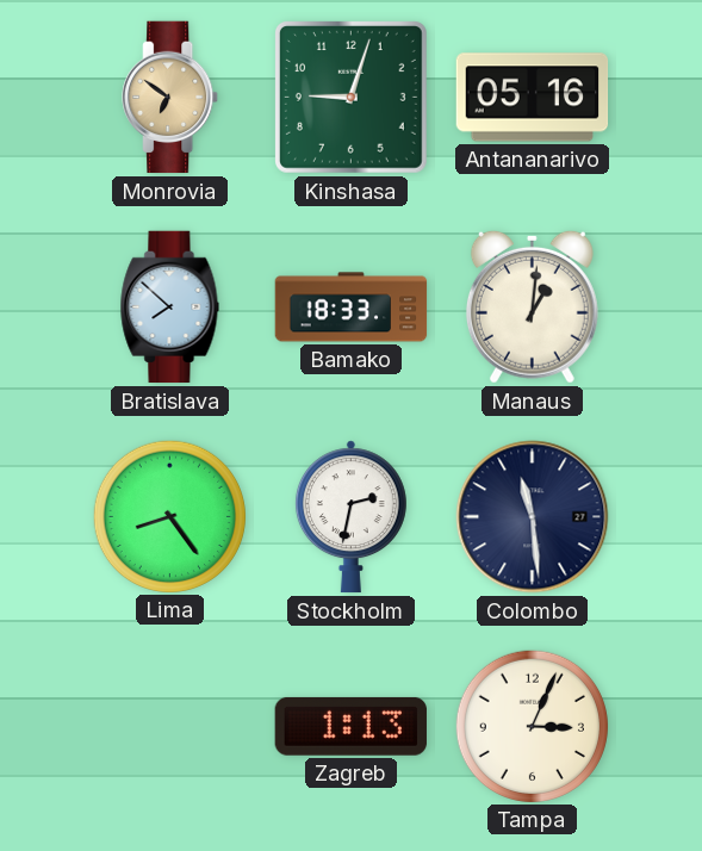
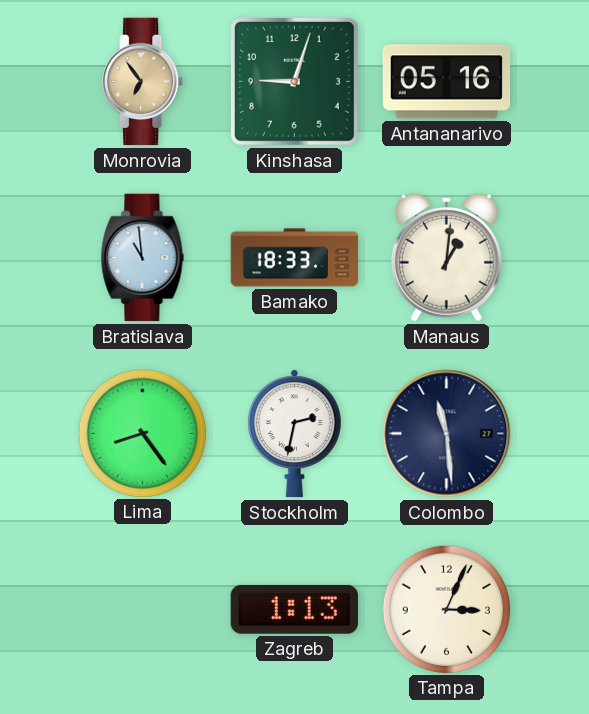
Monrovia: 6:51 -> 6:54
Bratislava: 7:52 -> 10:59
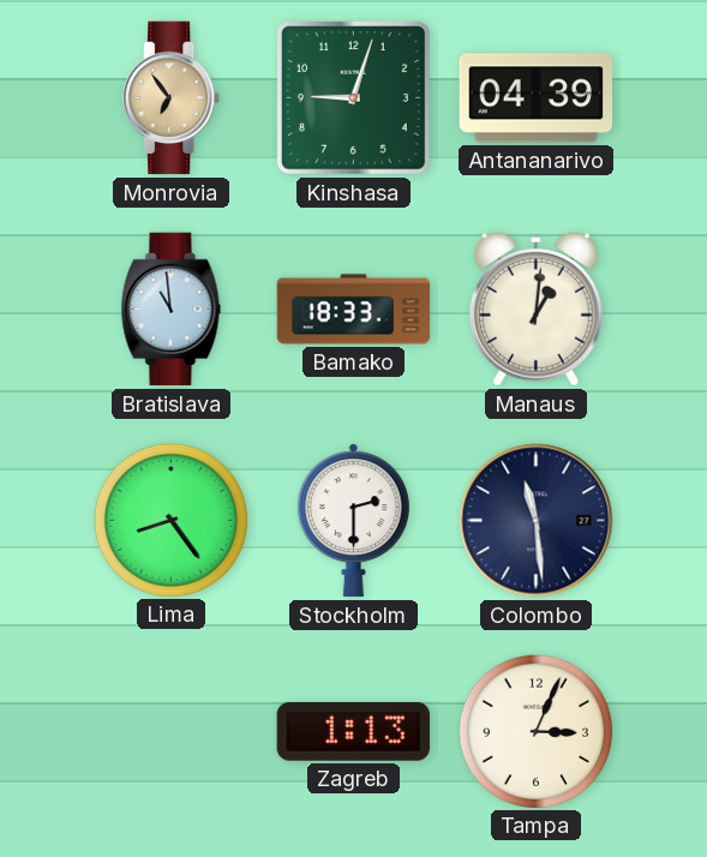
Antananarivo: 05:16 -> 04:39
Stockholm: 2:32 -> 2:30
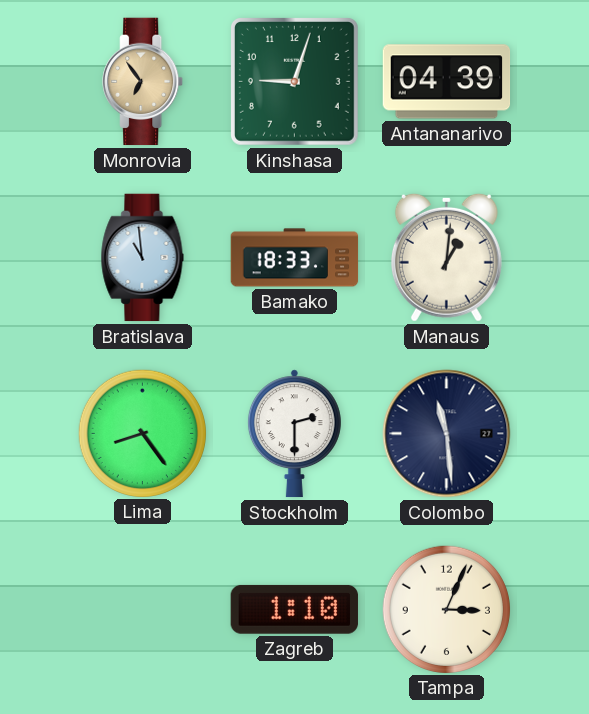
Zagreb: 1:13 -> 1:10
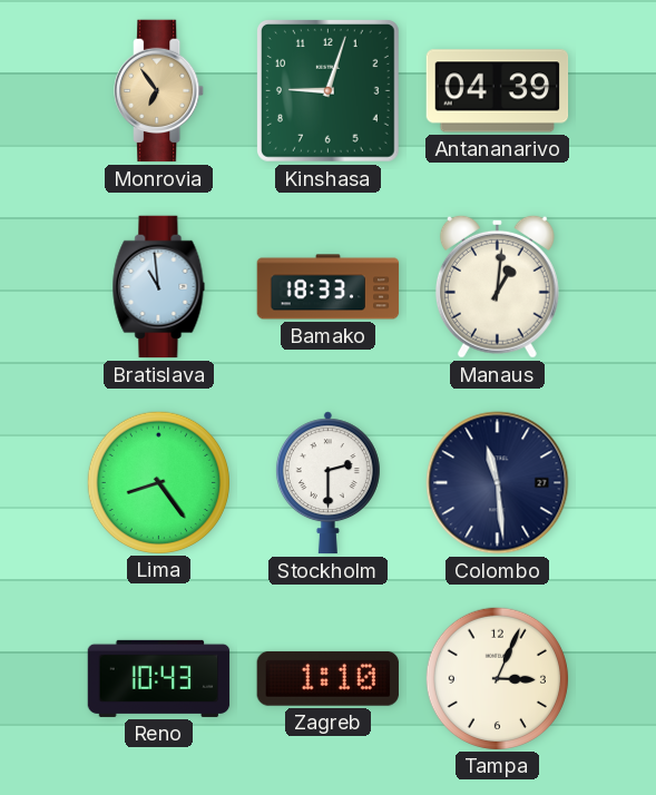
Reno: none -> 10:43
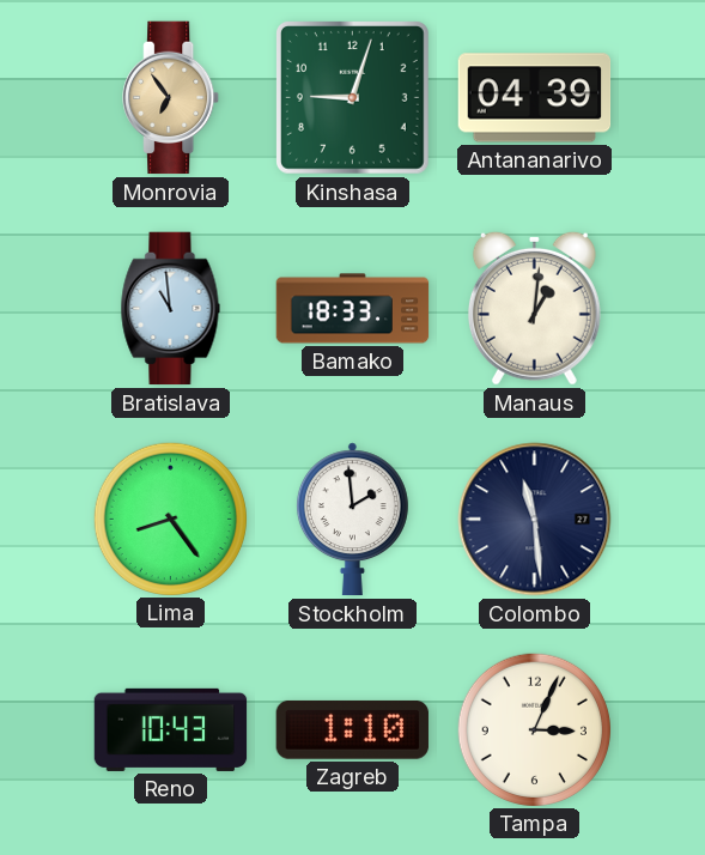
Stockholm: 2:30 -> 1:59
